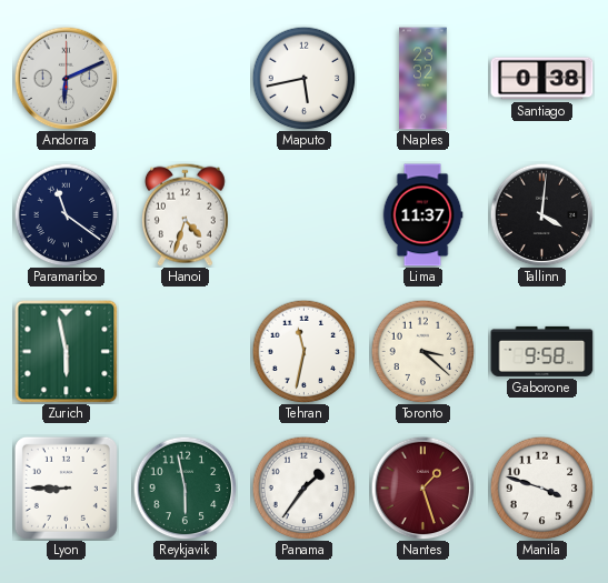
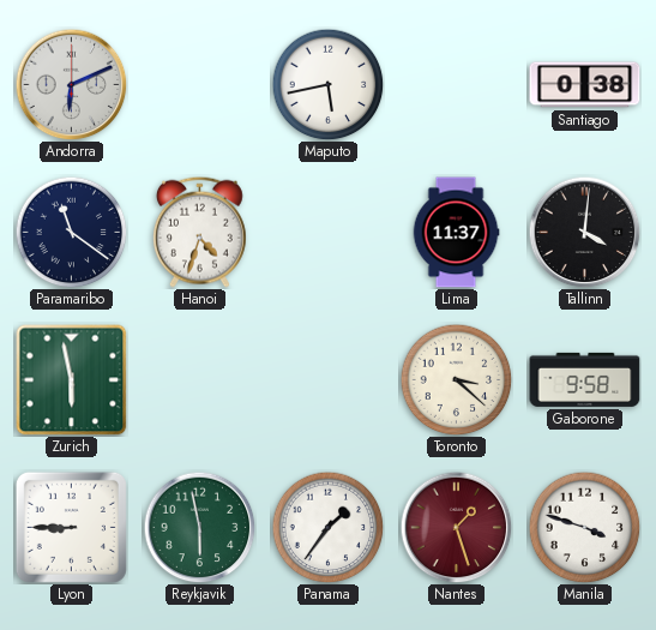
Naples: 23:32 -> none
Tehran: 11:32 -> none
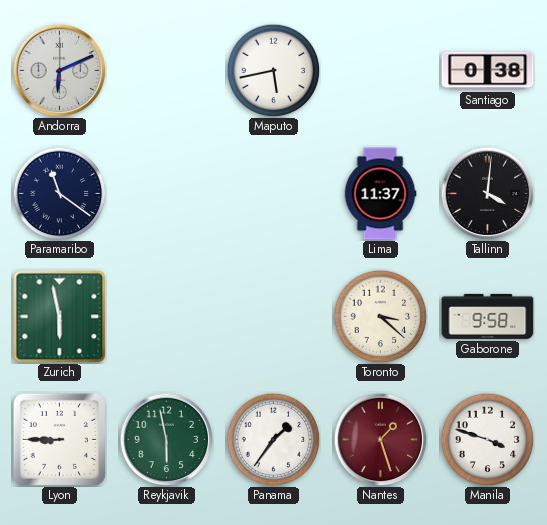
Hanoi: 4:33 -> none
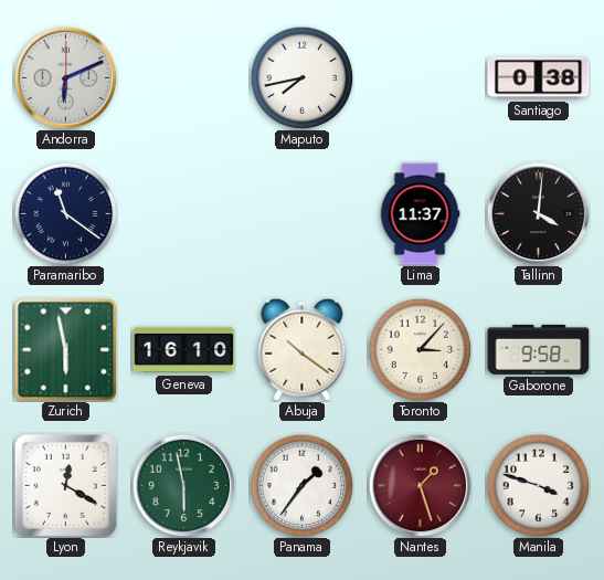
Maputo: 5:43 -> 7:43
Geneva: none -> 16:10
Abuja: none -> 10:21
Toronto: 3:22 -> 3:07
Lyon: 8:45 -> 12:20
